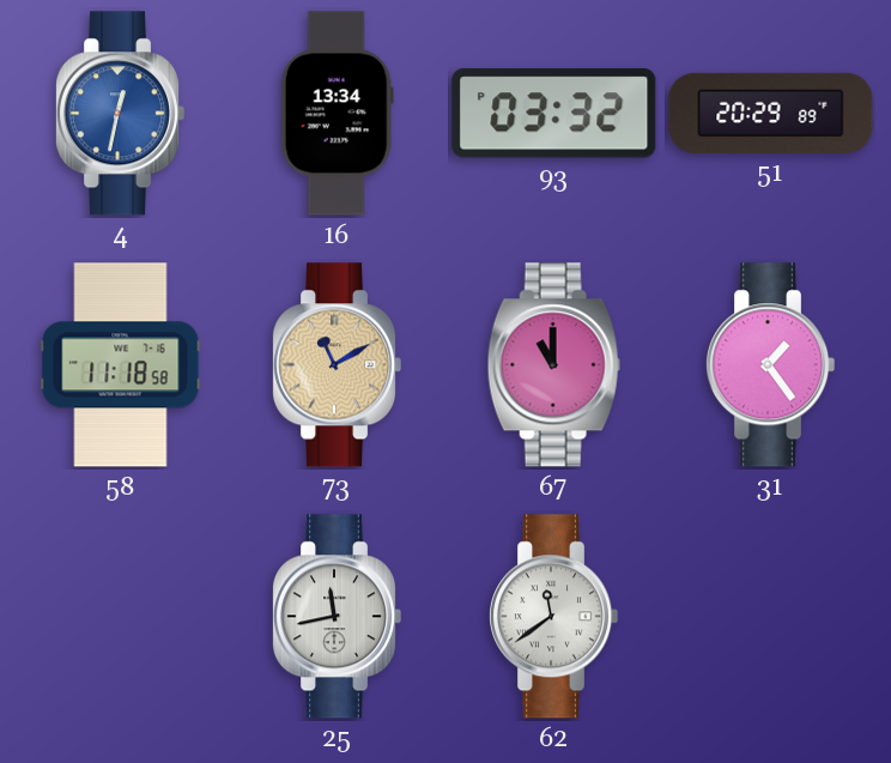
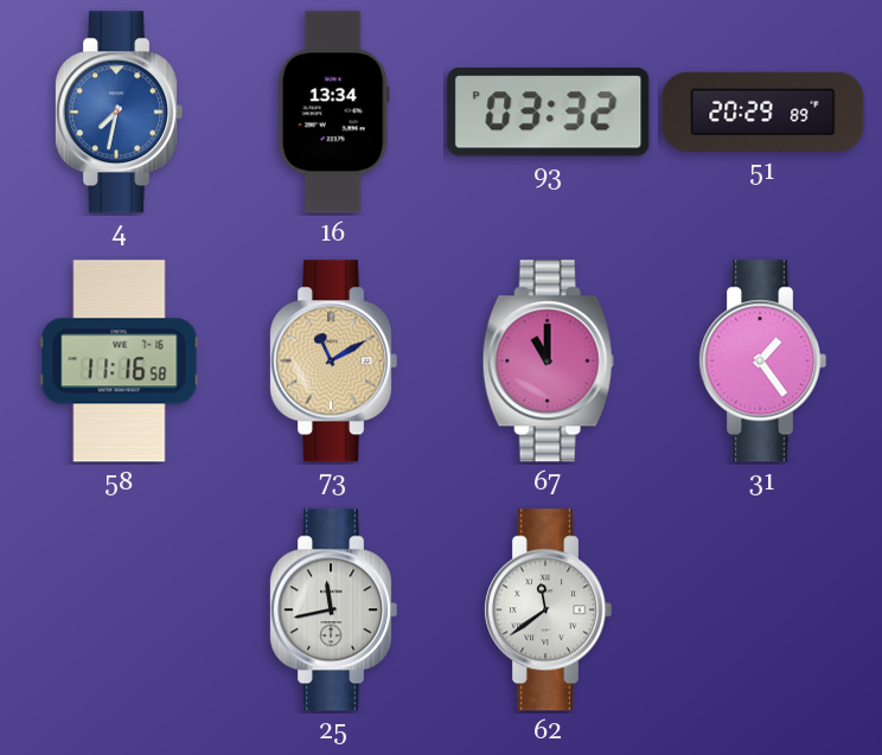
4: 12:32 -> 7:32
58: 11:18 -> 11:16
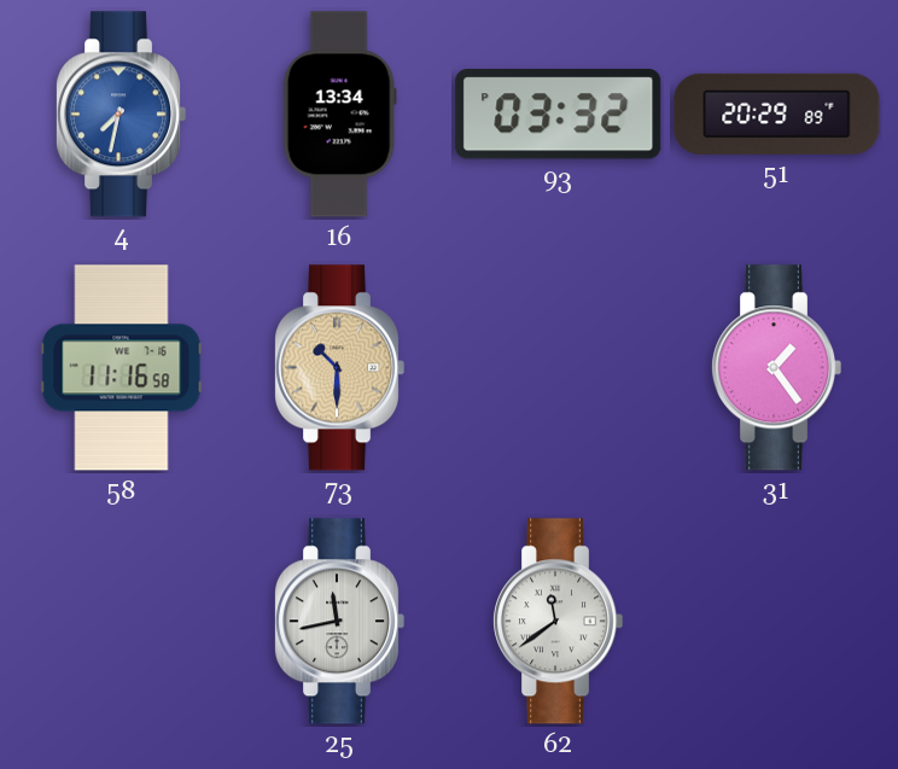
73: 11:10 -> 10:30
67: 11:00 -> none
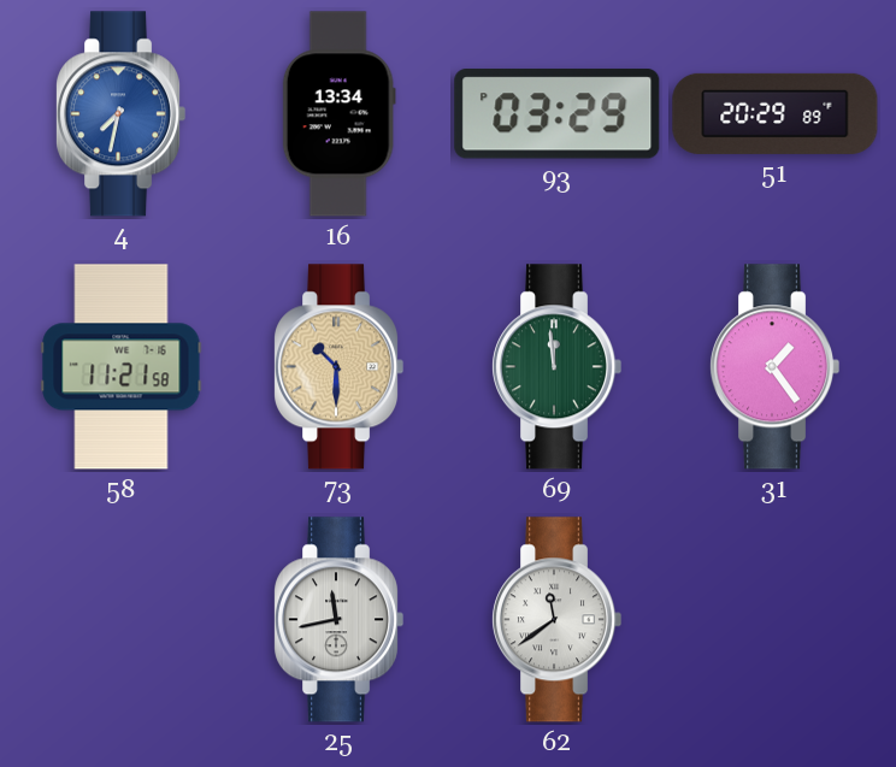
93: 03:32 -> 03:29
58: 11:16 -> 11:21
69: none -> 11:59
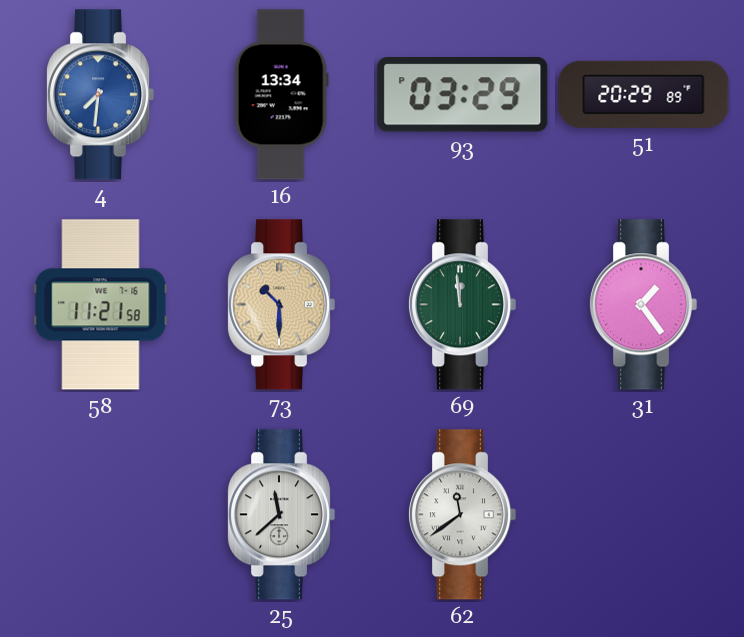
4: 7:32 -> 7:31
25: 11:43 -> 11:38
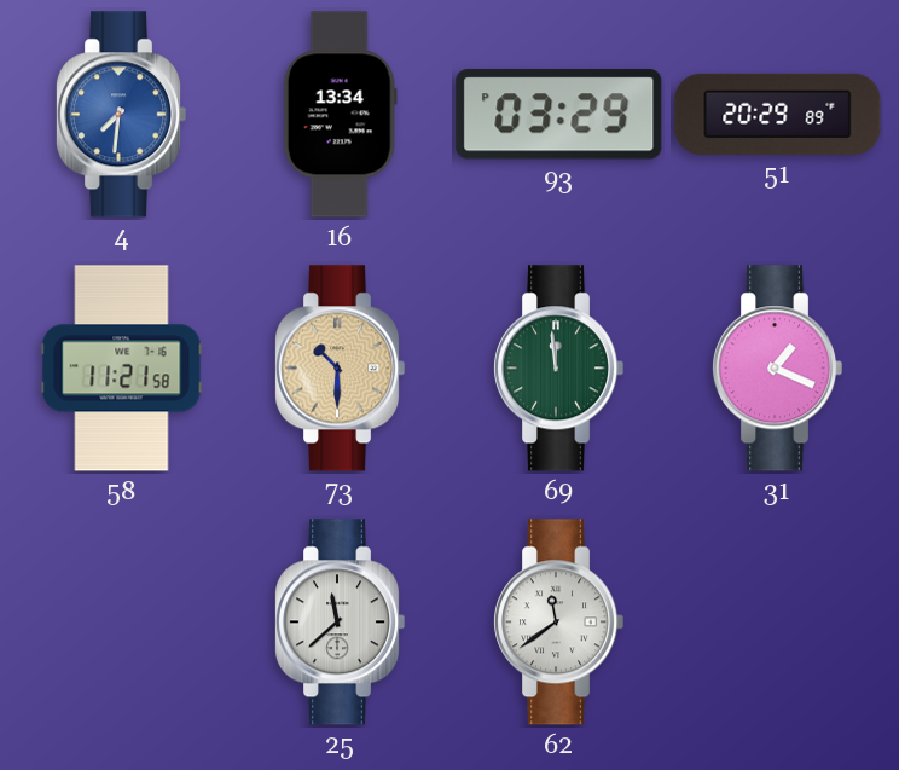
31: 1:24 -> 1:19
